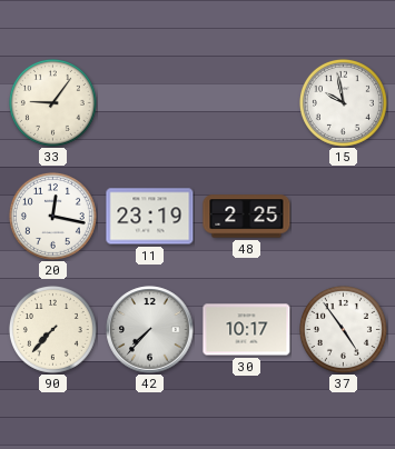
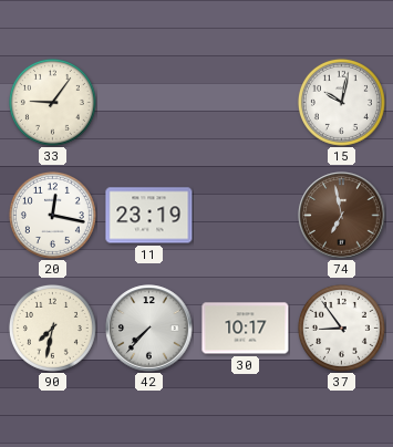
15: 9:58 -> 10:02
48: 2:25 -> none
74: none -> 6:58
90: 7:37 -> 7:32
37: 4:54 -> 8:54
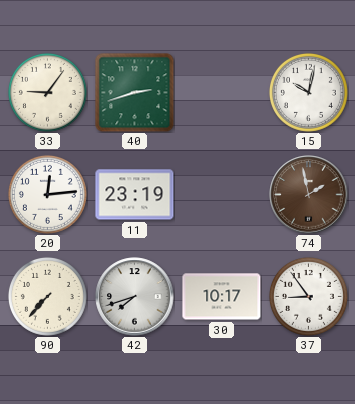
40: none -> 2:42
20: 12:17 -> 12:14
74: 6:58 -> 1:58
90: 7:32 -> 7:37
42: 7:37 -> 7:42
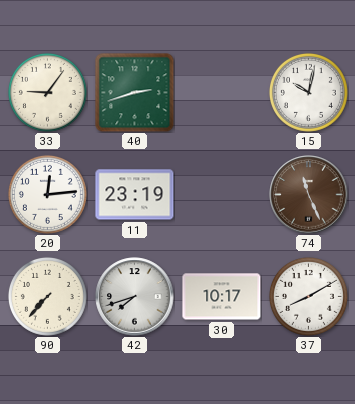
74: 1:58 -> 11:26
37: 8:54 -> 8:10
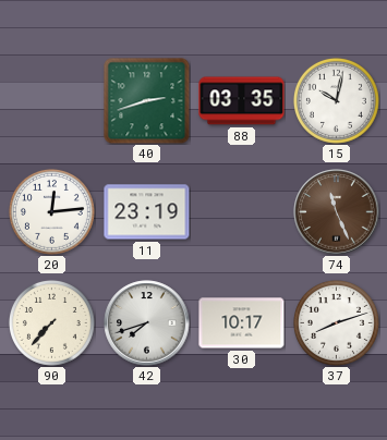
33: 9:06 -> none
88: none -> 03:35
37: 8:10 -> 8:12
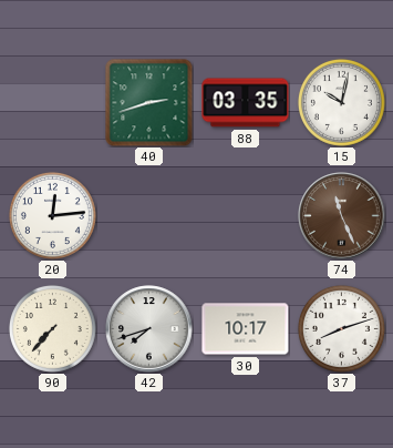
11: 23:19 -> none
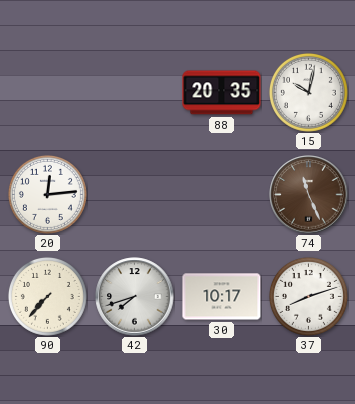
40: 2:42 -> none
88: 03:35 -> 20:35
